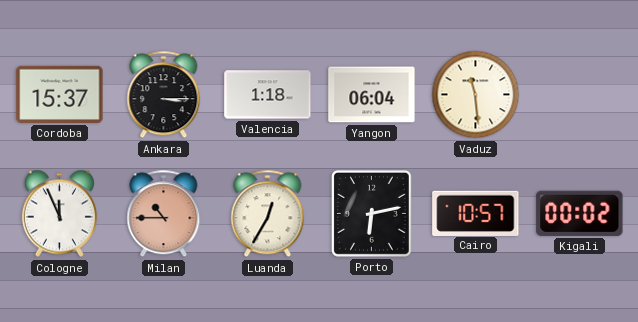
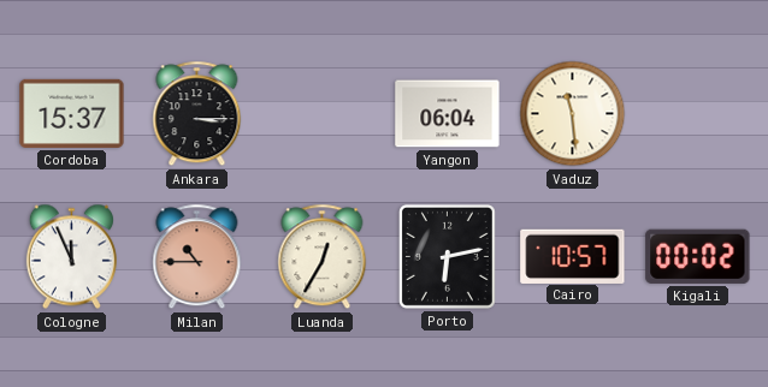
Valencia: 1:18 -> none
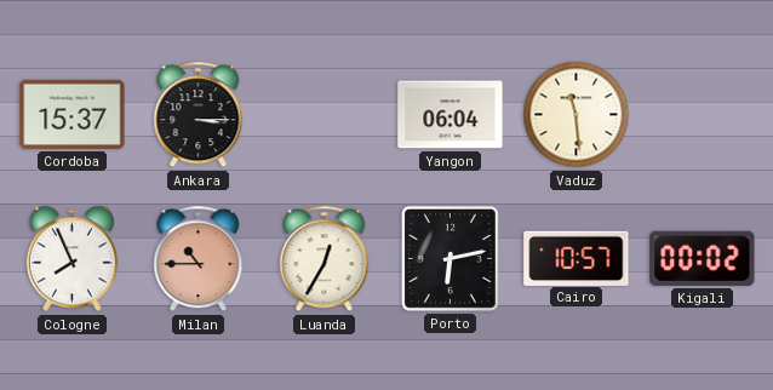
Cologne: 11:56 -> 7:56
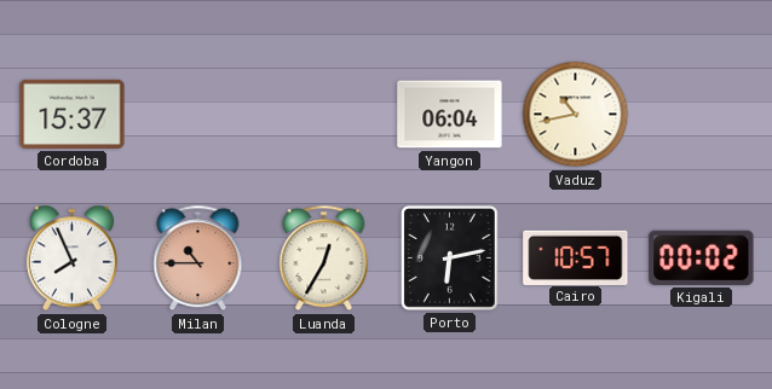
Ankara: 3:15 -> none
Vaduz: 11:29 -> 10:43
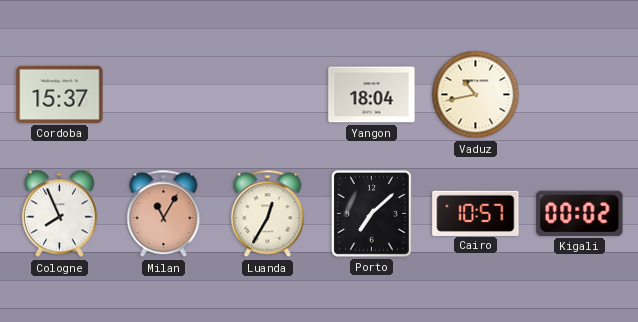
Yangon: 06:04 -> 18:04
Milan: 10:45 -> 11:05
Porto: 6:13 -> 7:08
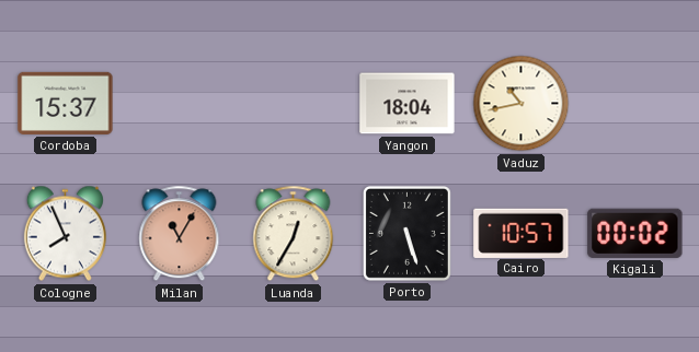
Porto: 7:08 -> 5:27
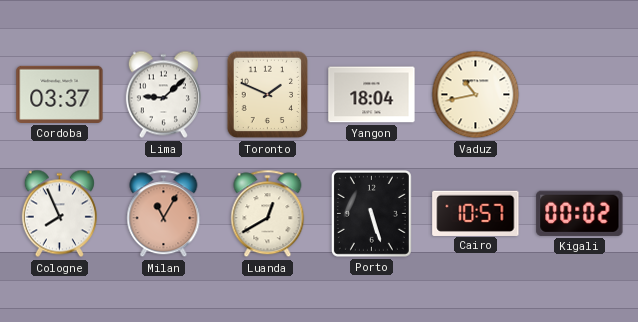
Cordoba: 15:37 -> 03:37
Lima: none -> 9:08
Toronto: none -> 1:49
Luanda: 12:35 -> 12:40
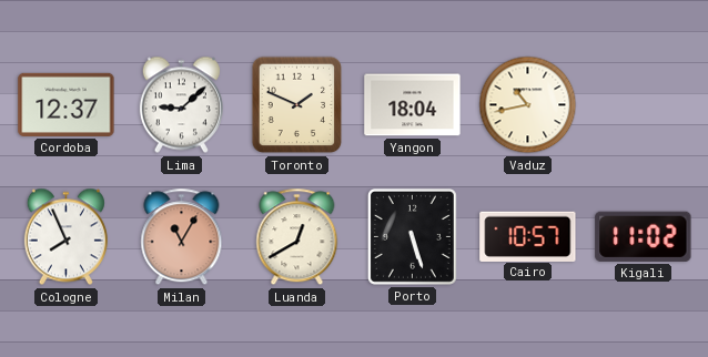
Cordoba: 03:37 -> 12:37
Kigali: 00:02 -> 11:02
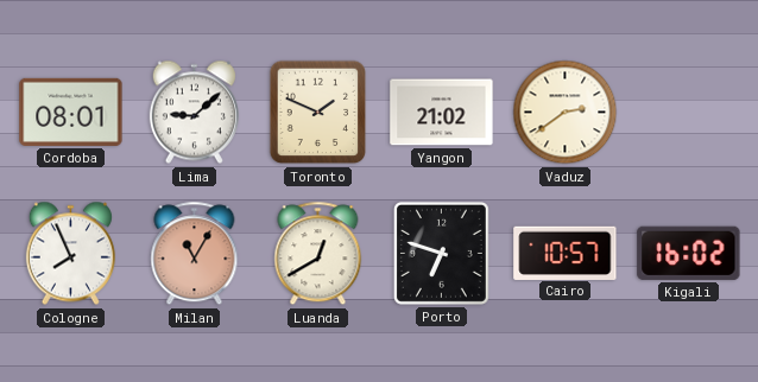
Cordoba: 12:37 -> 08:01
Yangon: 18:04 -> 21:02
Vaduz: 10:43 -> 2:39
Porto: 5:27 -> 6:48
Kigali: 11:02 -> 16:02
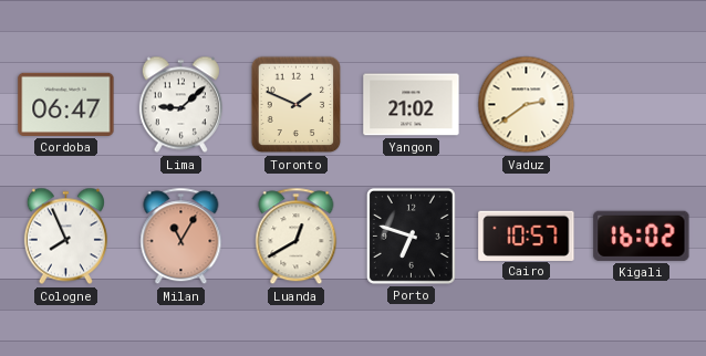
Cordoba: 08:01 -> 06:47
